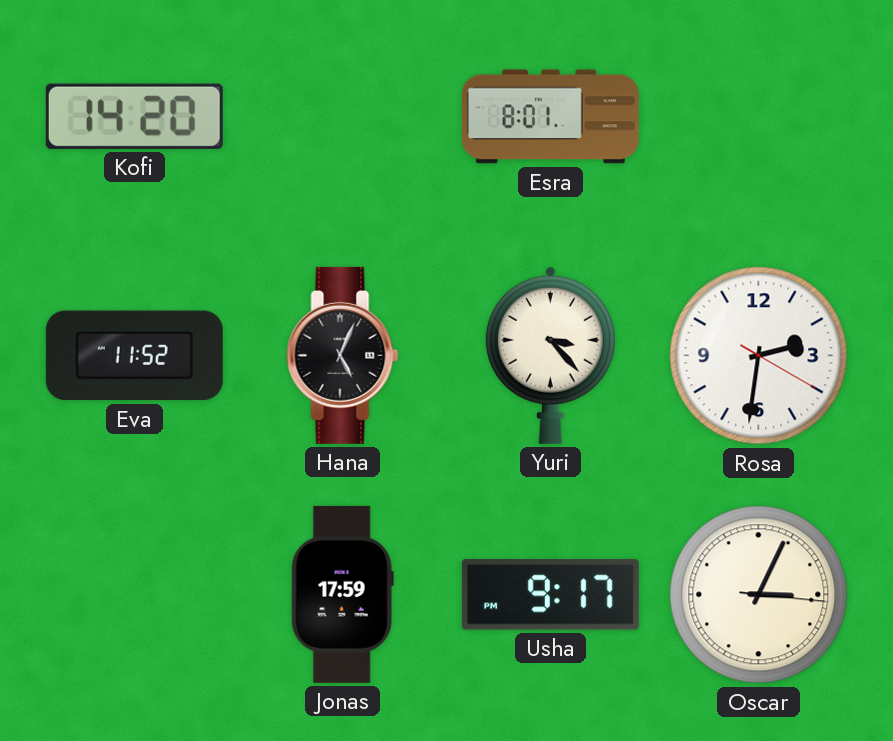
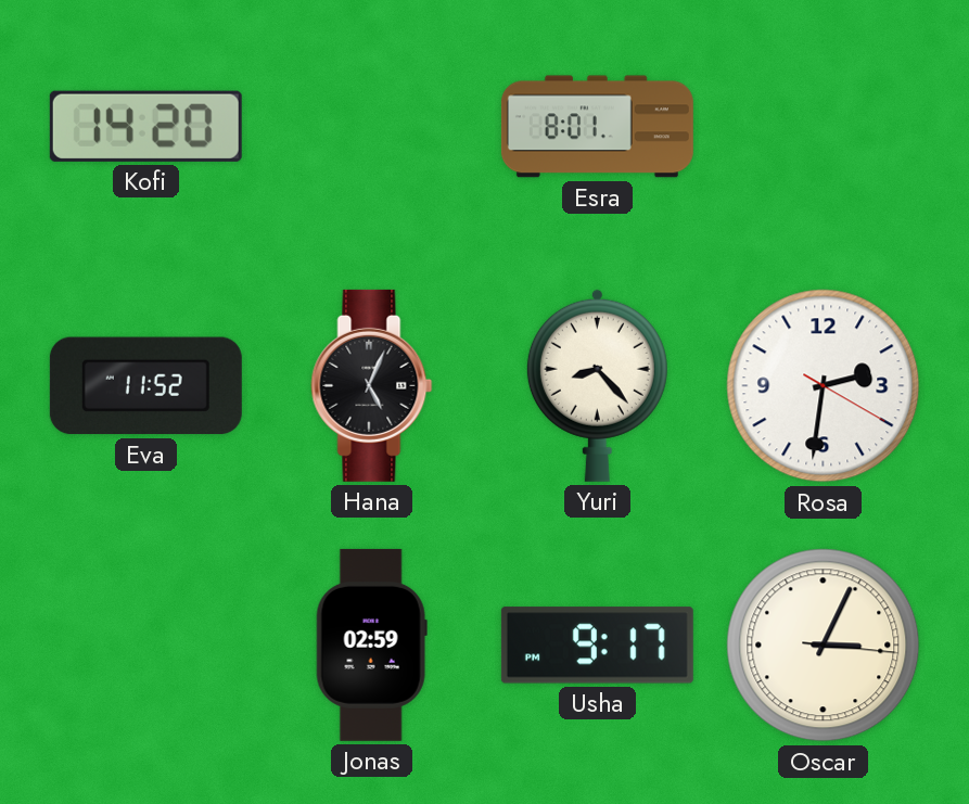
Yuri: 3:23 -> 8:23
Jonas: 17:59 -> 02:59
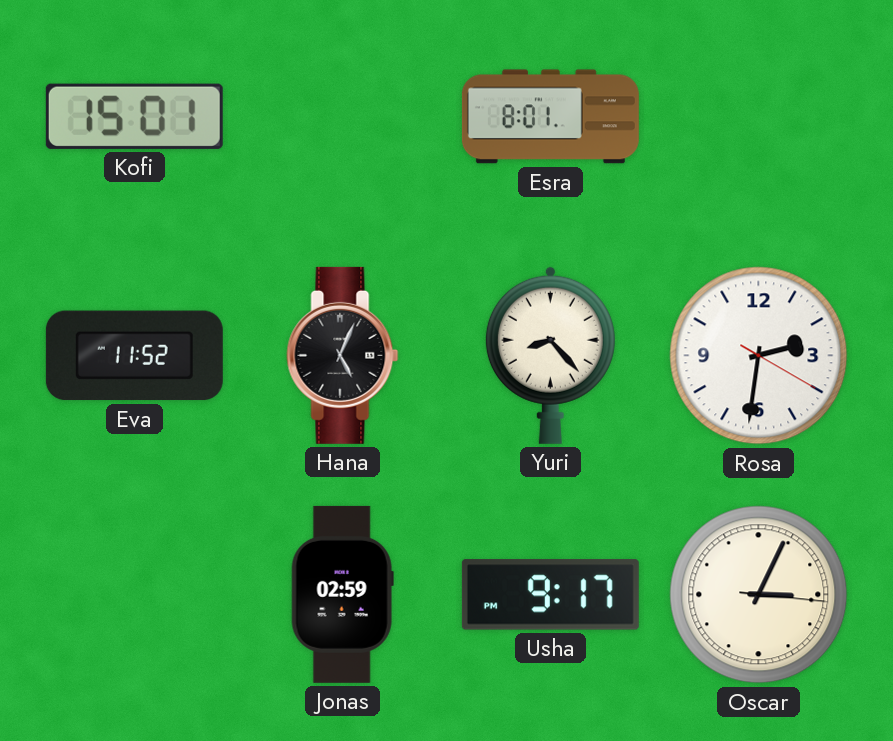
Kofi: 14:20 -> 15:01
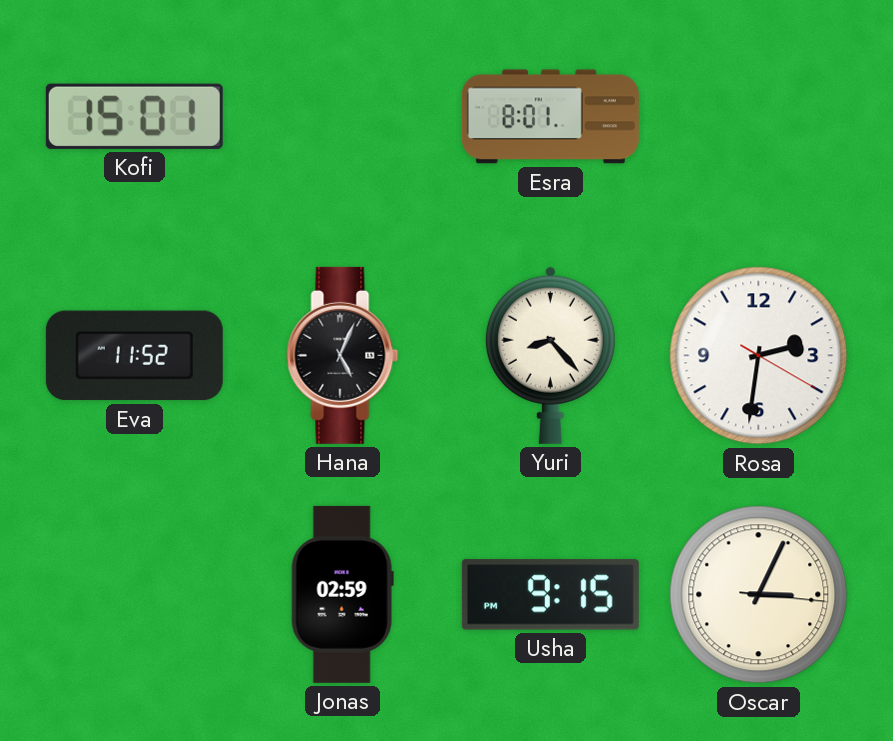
Usha: 9:17 -> 9:15
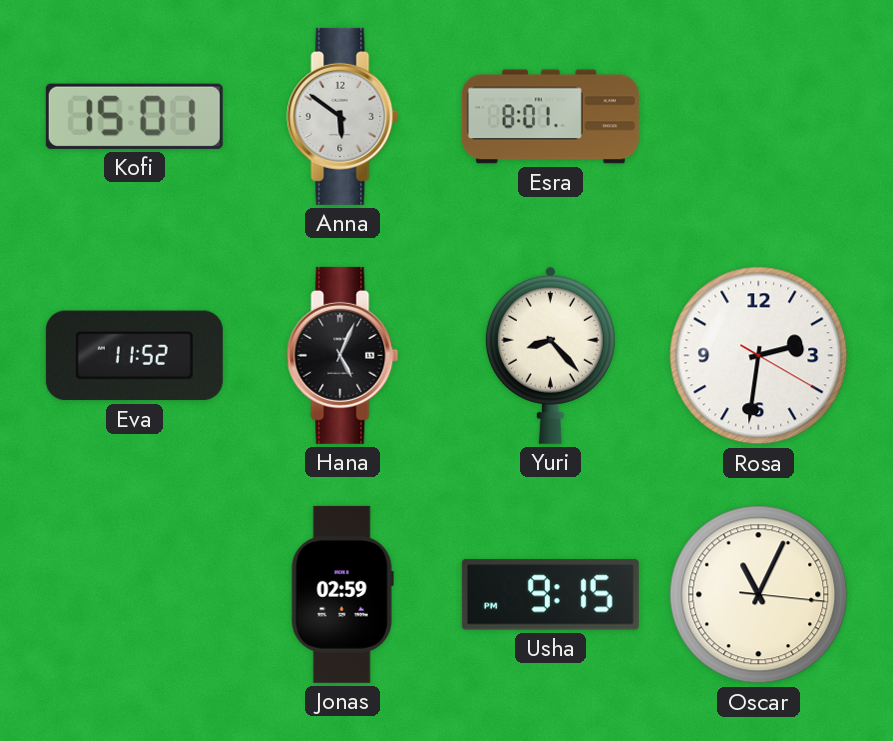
Anna: none -> 5:51
Oscar: 3:04 -> 11:04
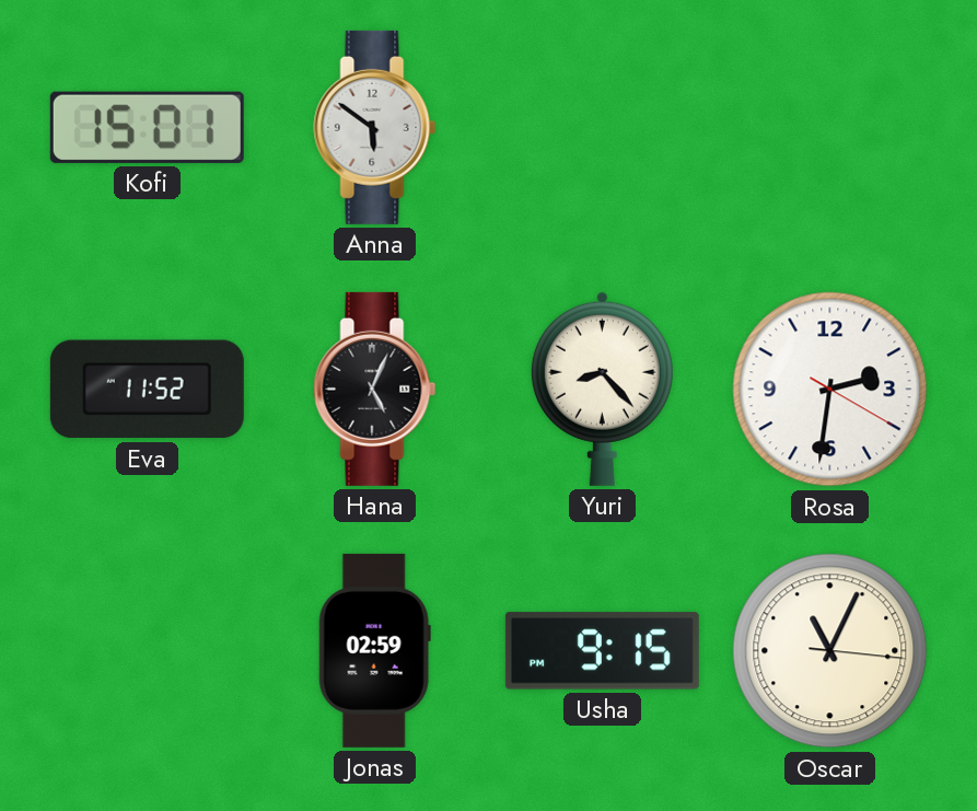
Esra: 8:01 -> none
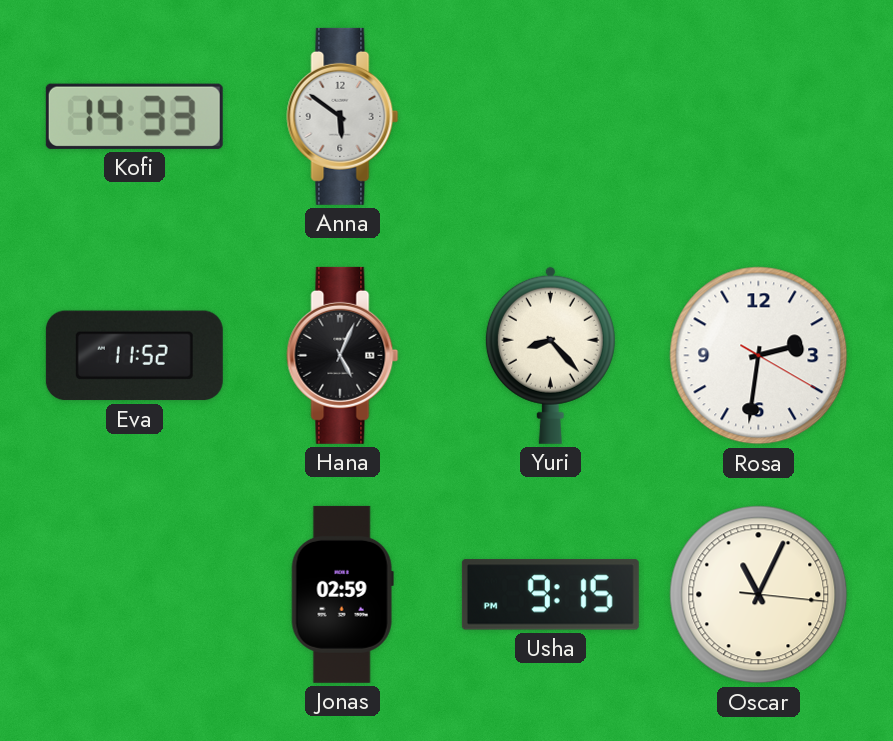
Kofi: 15:01 -> 14:33
